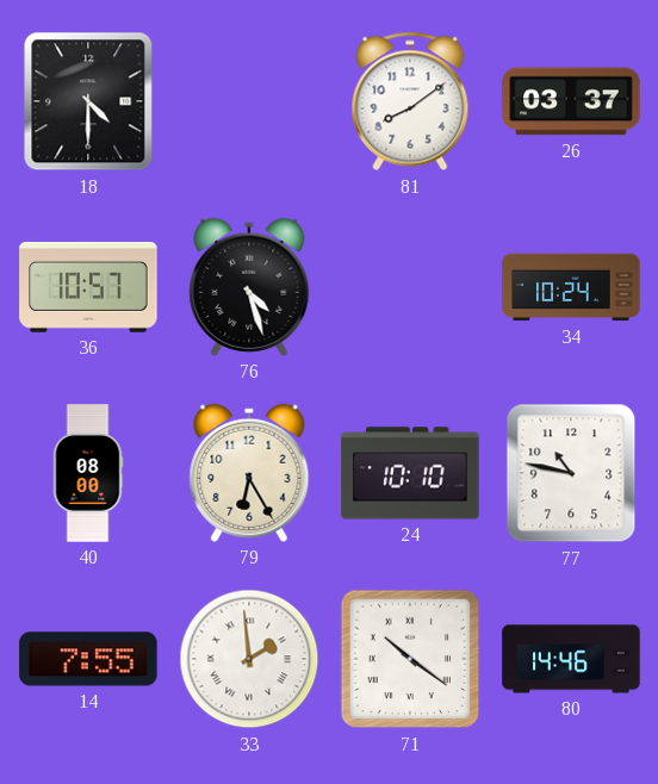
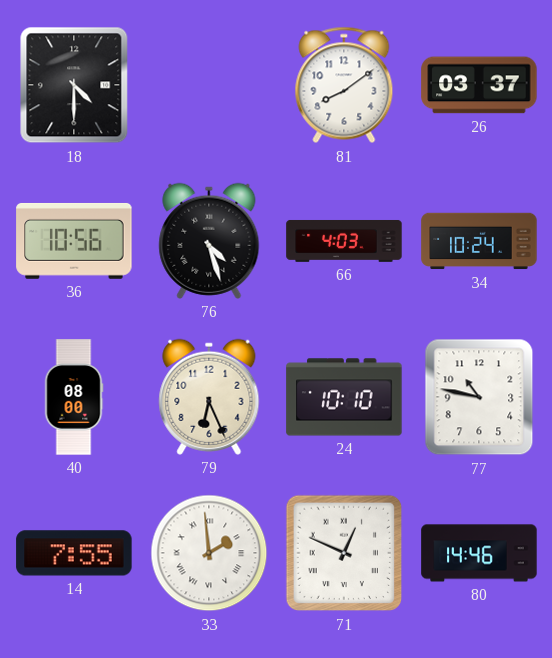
36: 10:57 -> 10:56
66: none -> 4:03
79: 6:25 -> 6:26
71: 10:21 -> 12:49
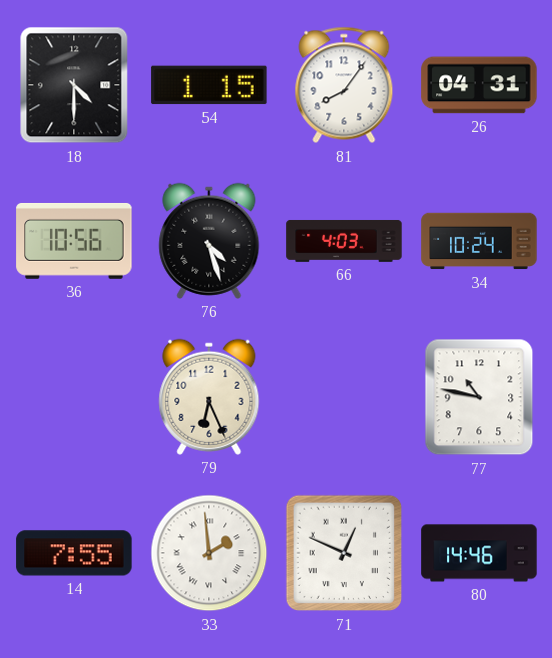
54: none -> 1:15
81: 8:09 -> 8:06
26: 03:37 -> 04:31
40: 08:00 -> none
24: 10:10 -> none
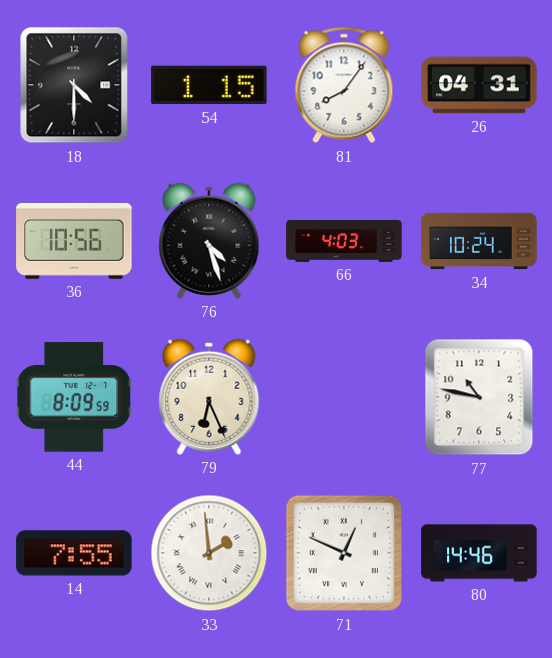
44: none -> 8:09
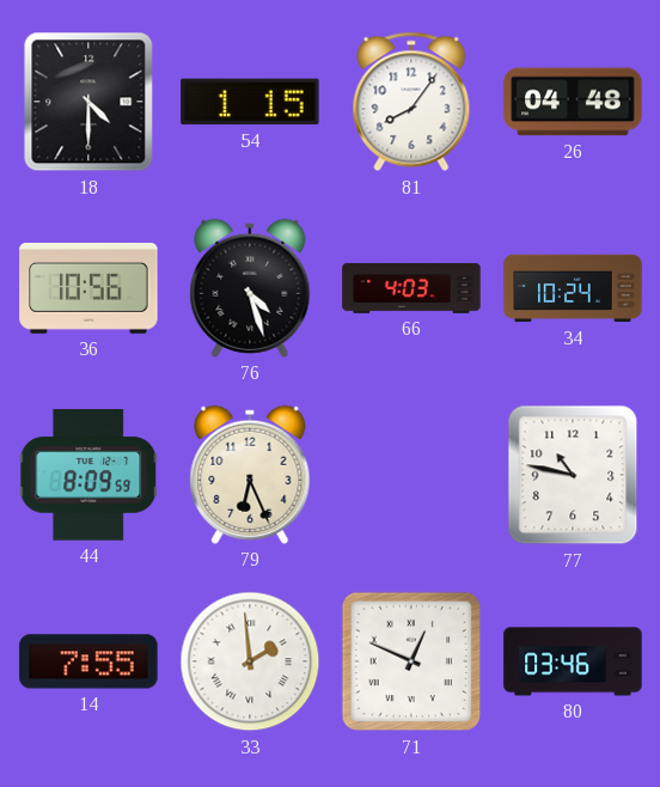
26: 04:31 -> 04:48
80: 14:46 -> 03:46
